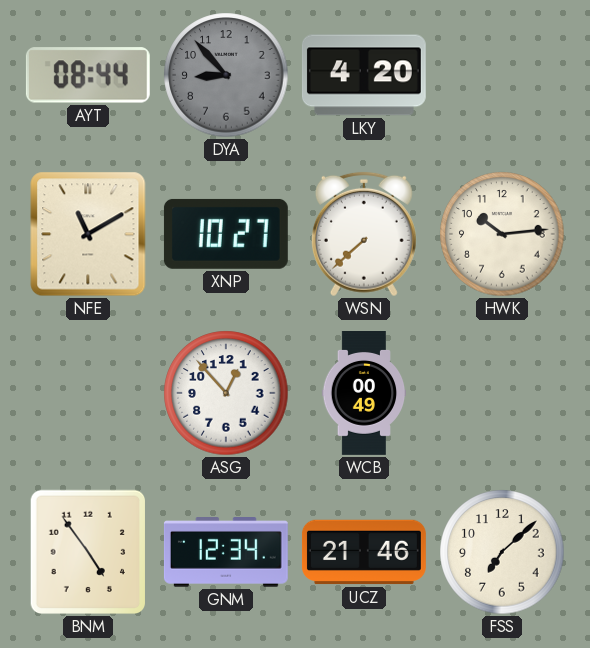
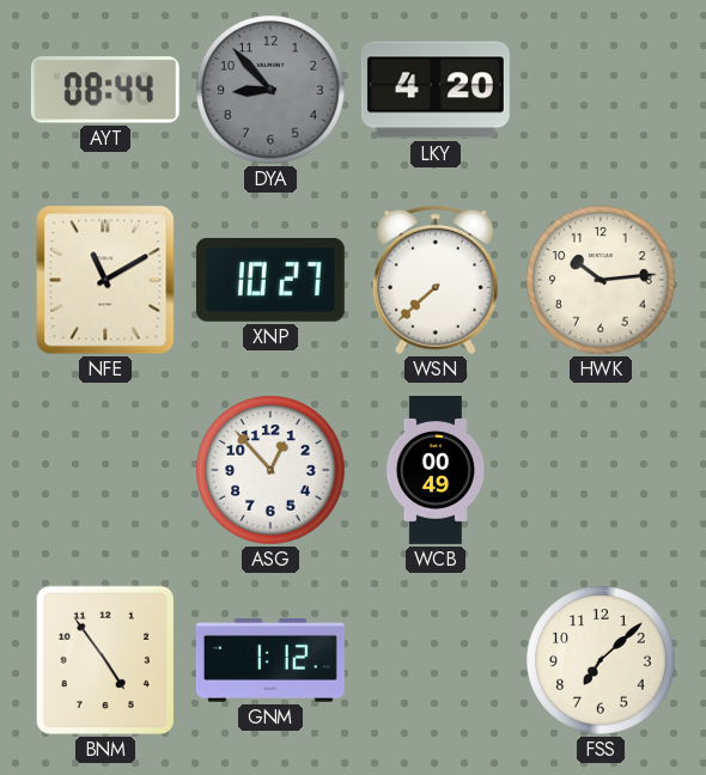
GNM: 12:34 -> 1:12
UCZ: 21:46 -> none
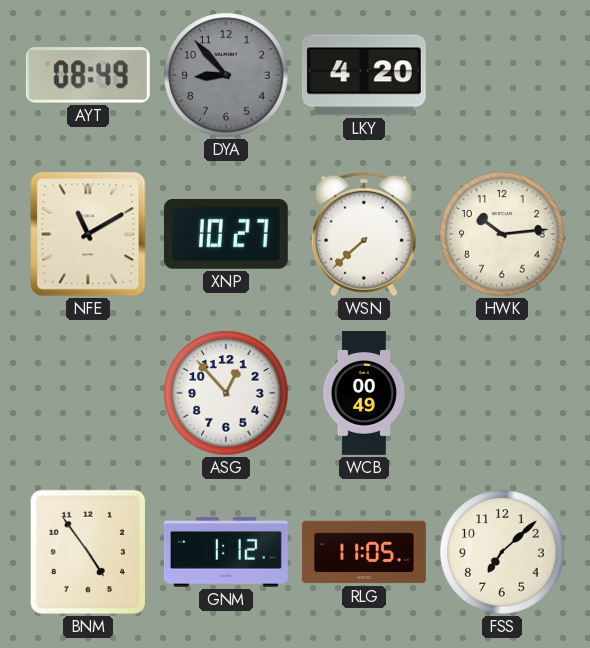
AYT: 08:44 -> 08:49
RLG: none -> 11:05
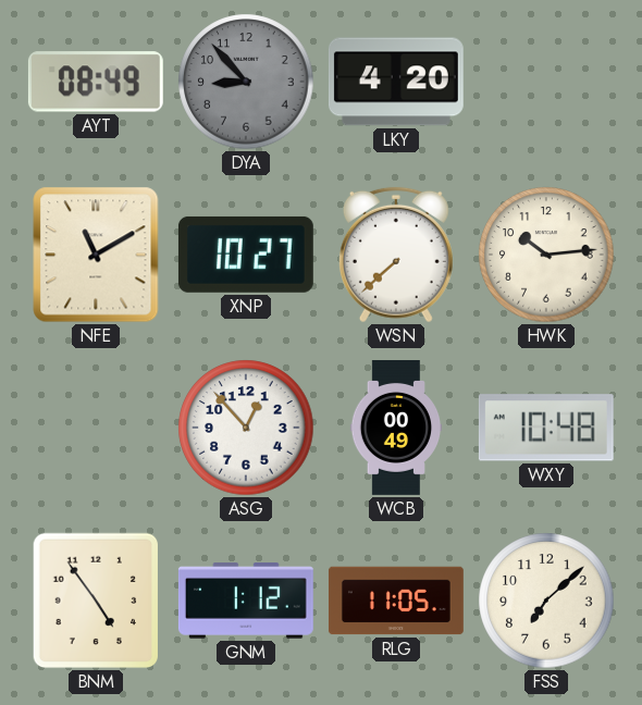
WXY: none -> 10:48
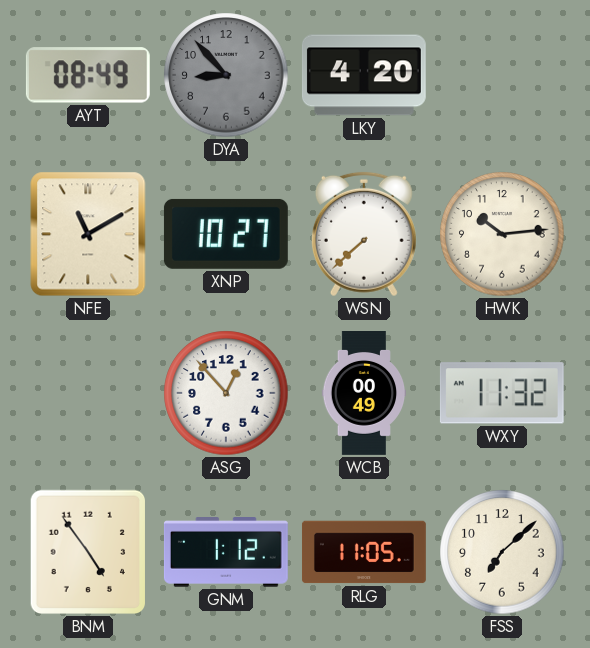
WXY: 10:48 -> 11:32
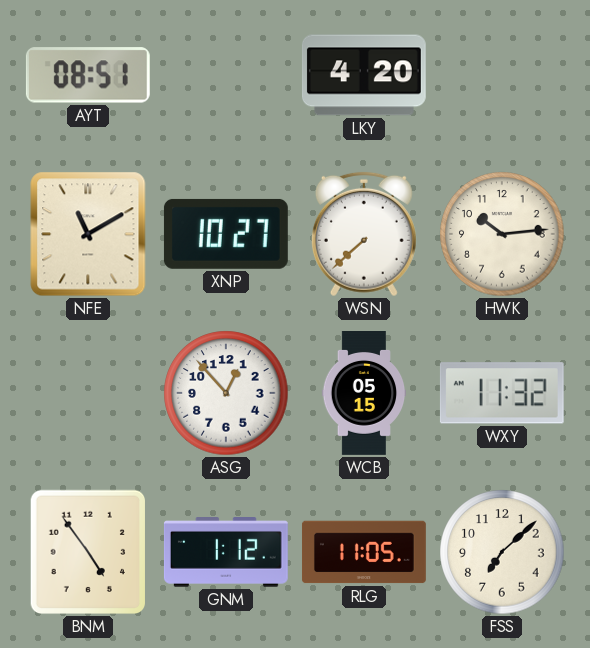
AYT: 08:49 -> 08:51
DYA: 8:53 -> none
WCB: 00:49 -> 05:15
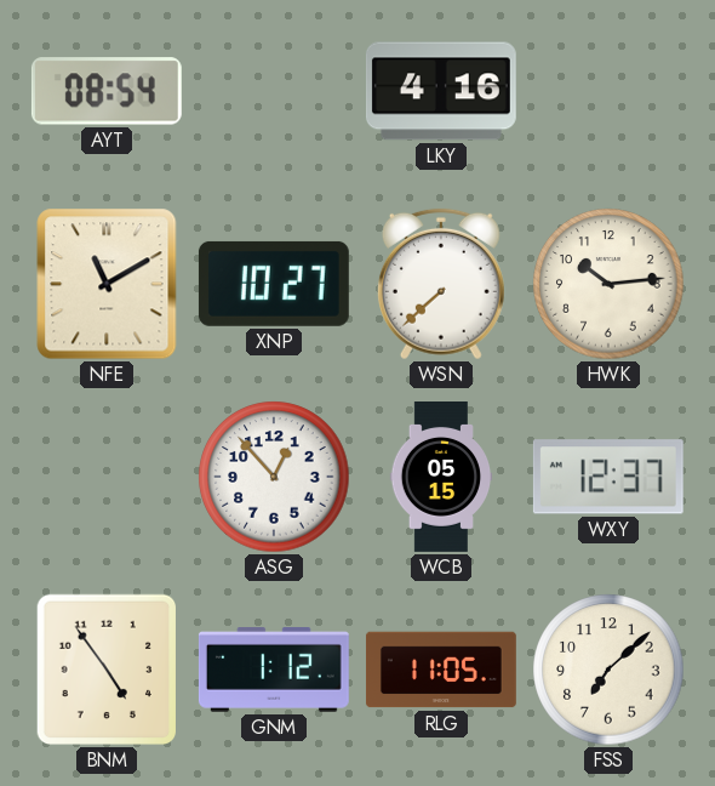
AYT: 08:51 -> 08:54
LKY: 4:20 -> 4:16
WXY: 11:32 -> 12:37
